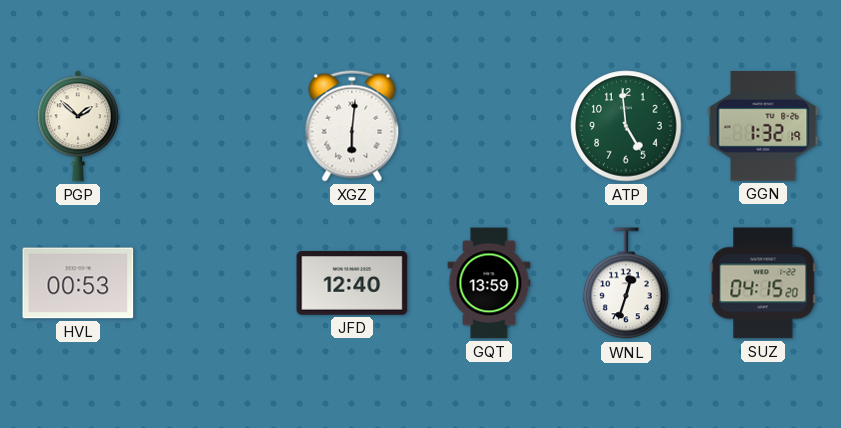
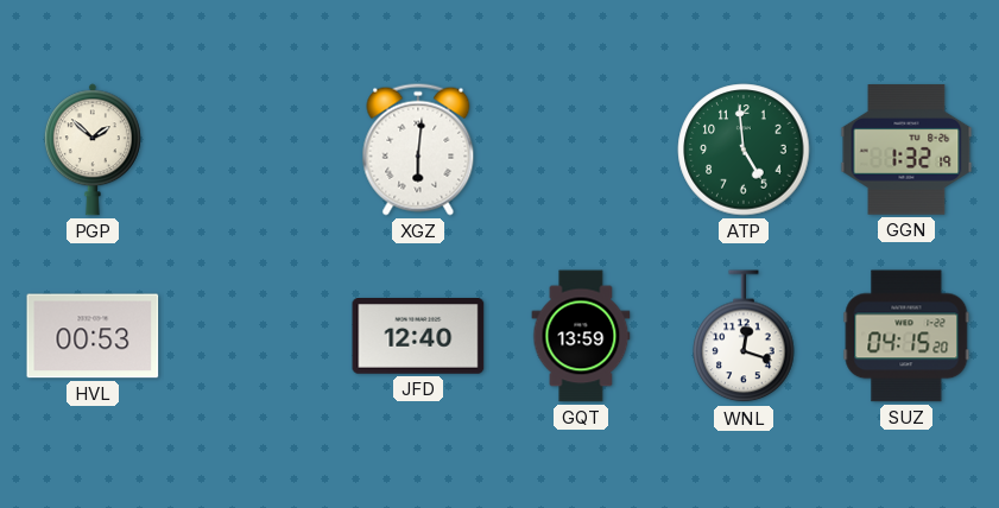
WNL: 12:33 -> 12:18
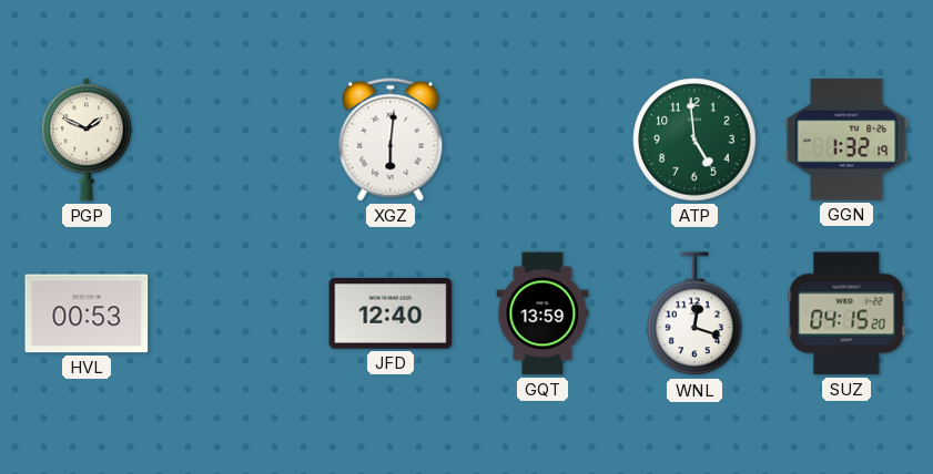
PGP: 1:52 -> 1:49
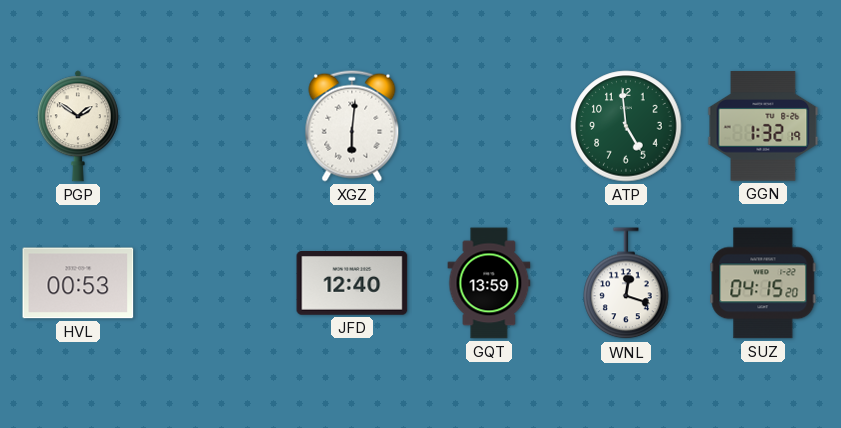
PGP: 1:49 -> 1:51
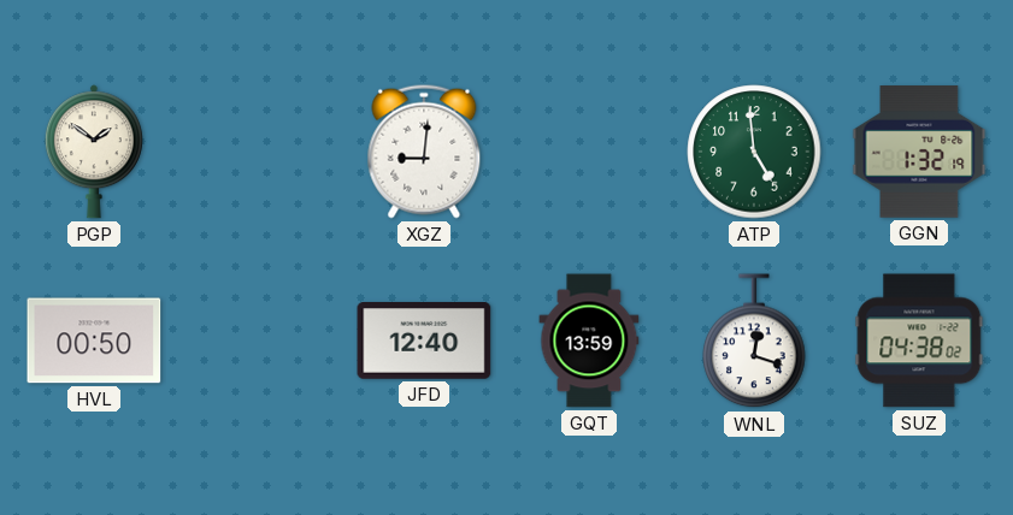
XGZ: 6:01 -> 9:01
HVL: 00:53 -> 00:50
SUZ: 04:15 -> 04:38
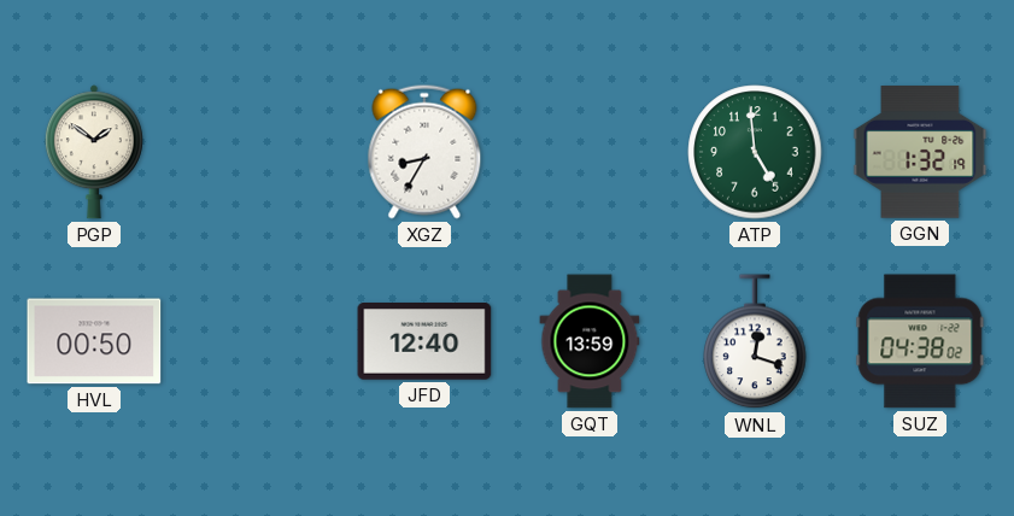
XGZ: 9:01 -> 8:35
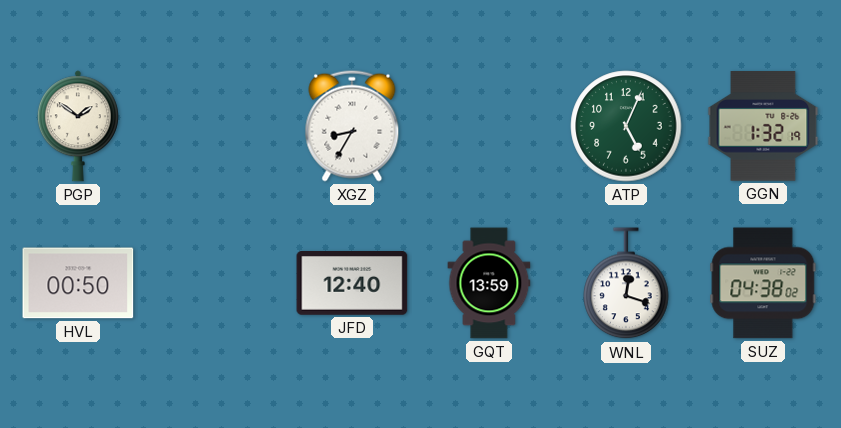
ATP: 4:59 -> 5:04
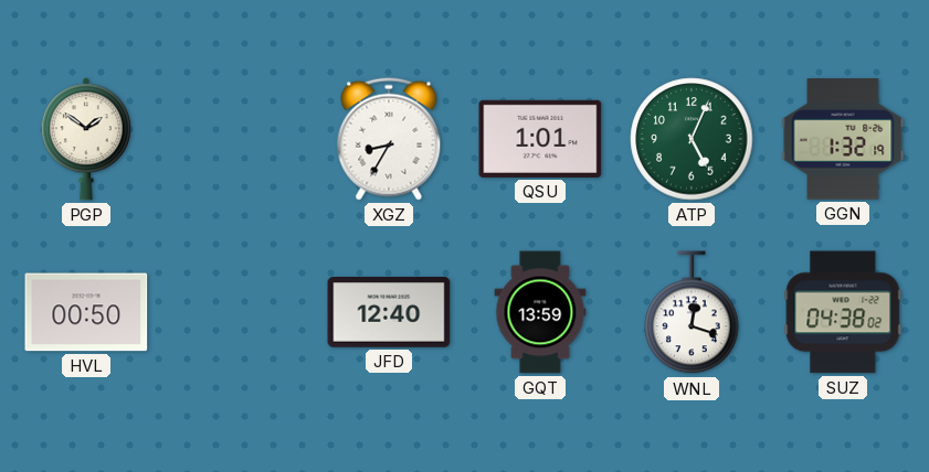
QSU: none -> 1:01
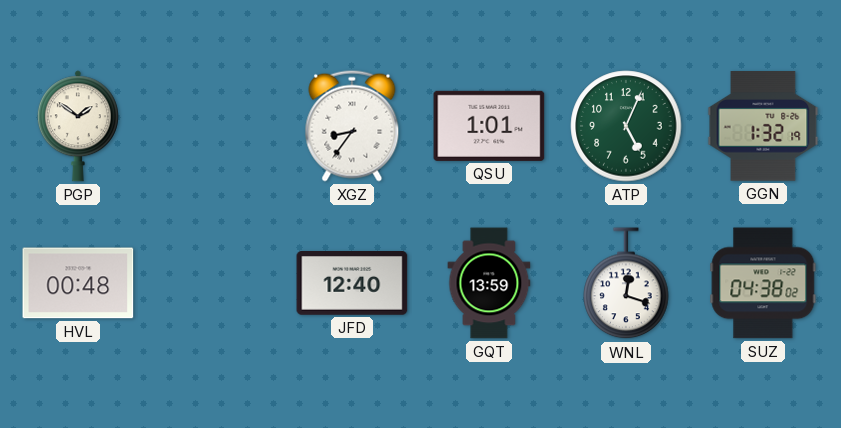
XGZ: 8:35 -> 8:36
HVL: 00:50 -> 00:48
